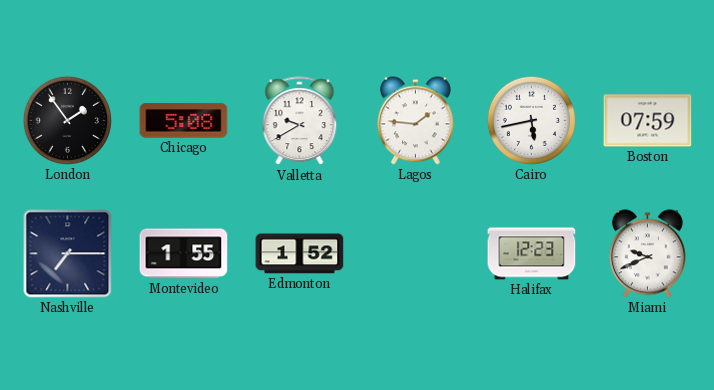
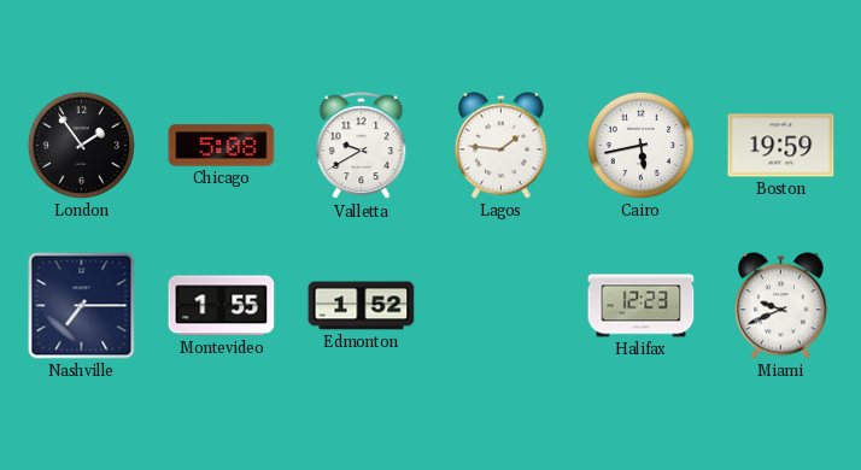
Boston: 07:59 -> 19:59
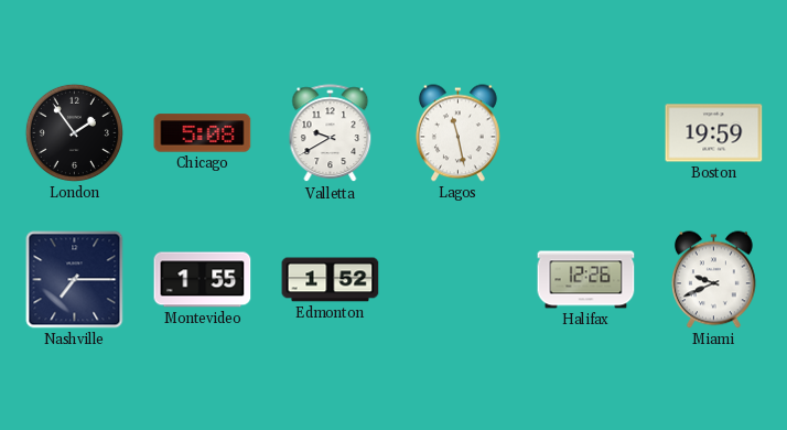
Lagos: 1:46 -> 11:28
Cairo: 5:43 -> none
Halifax: 12:23 -> 12:26
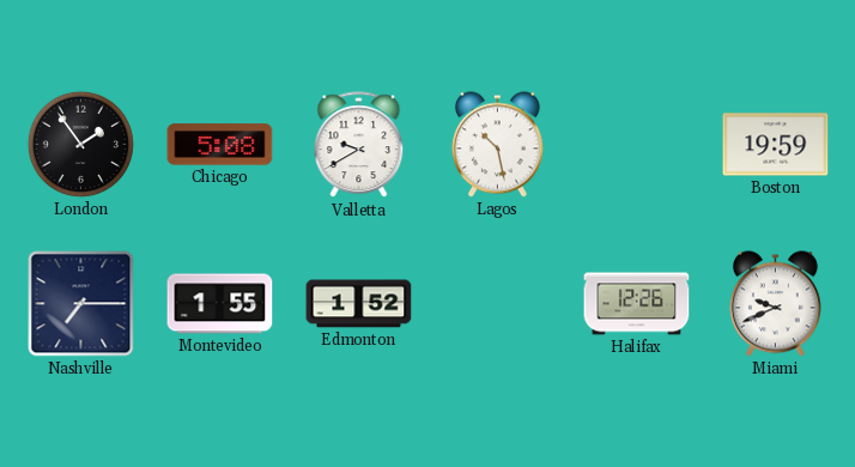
Lagos: 11:28 -> 10:28
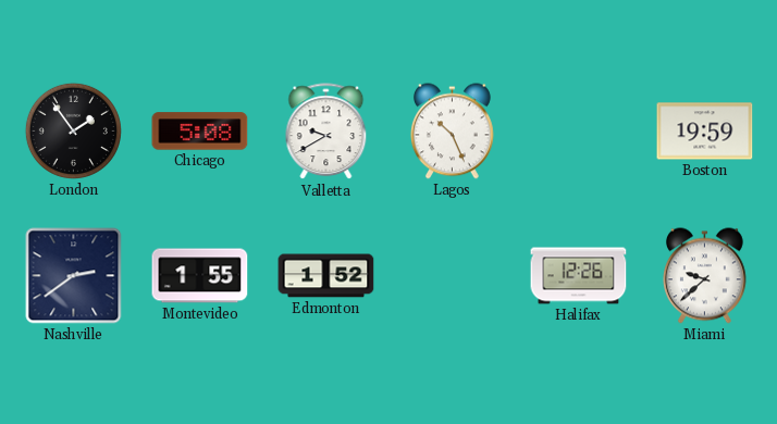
Lagos: 10:28 -> 10:26
Nashville: 7:15 -> 2:39
Miami: 9:41 -> 9:38
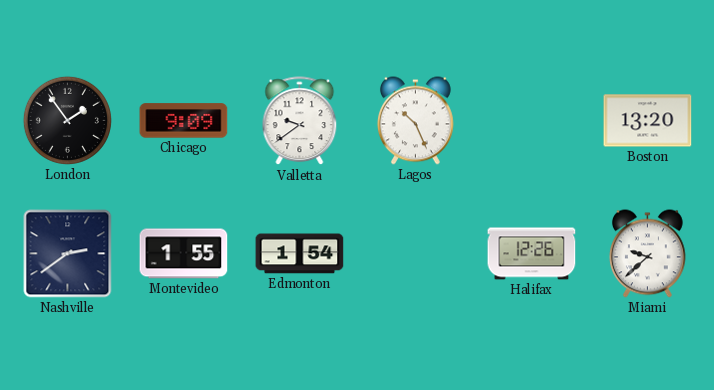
Chicago: 5:08 -> 9:09
Valletta: 9:40 -> 9:39
Boston: 19:59 -> 13:20
Edmonton: 1:52 -> 1:54
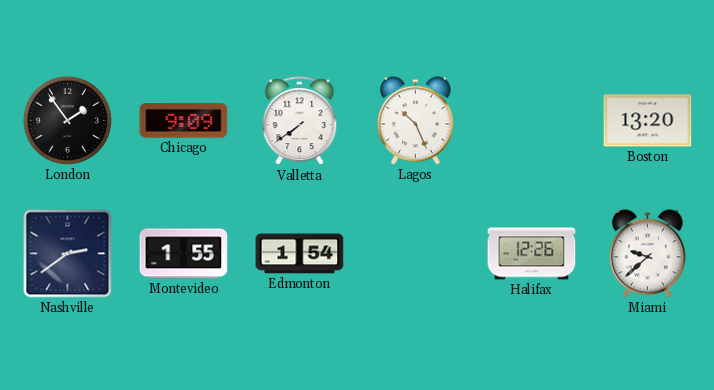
Valletta: 9:39 -> 7:39
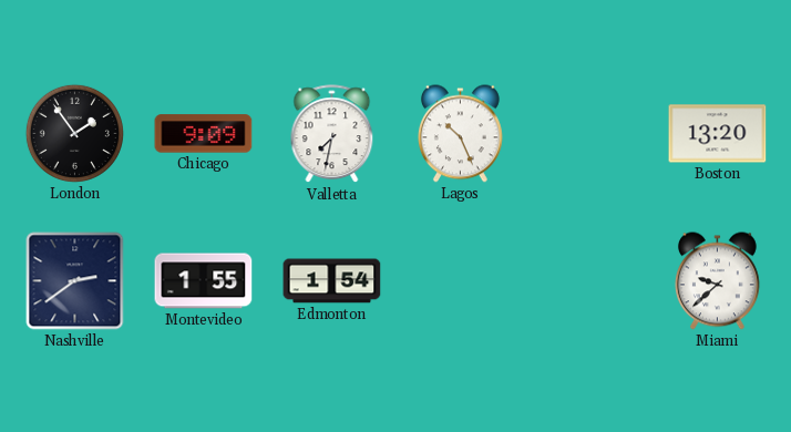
Valletta: 7:39 -> 7:32
Halifax: 12:26 -> none
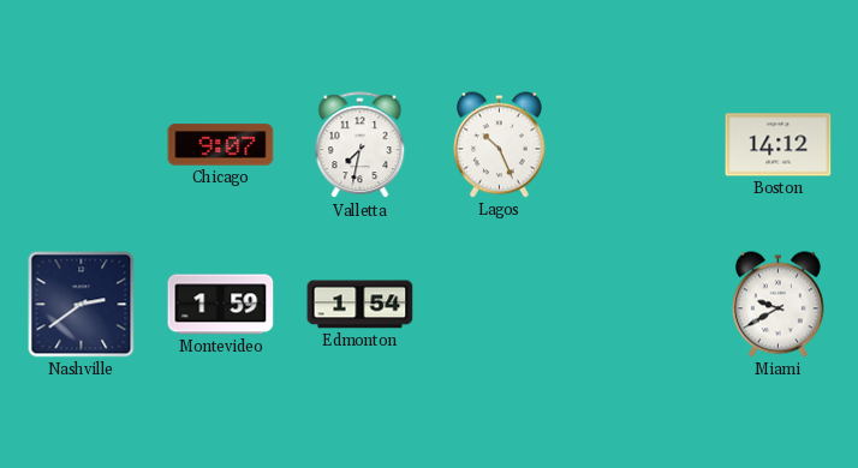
London: 1:54 -> none
Chicago: 9:09 -> 9:07
Boston: 13:20 -> 14:12
Montevideo: 1:55 -> 1:59
Miami: 9:38 -> 9:40
